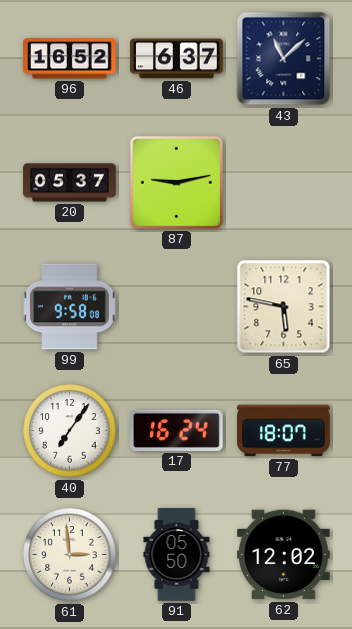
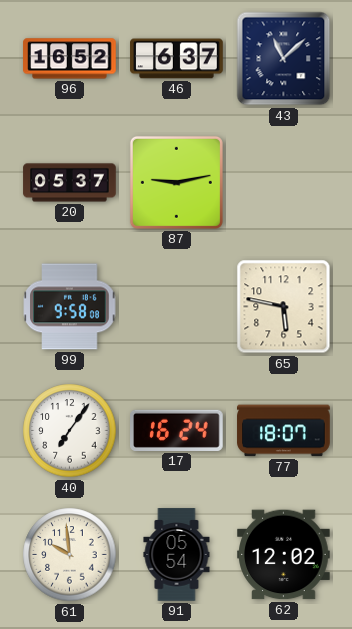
61: 2:59 -> 9:59
91: 05:50 -> 05:54
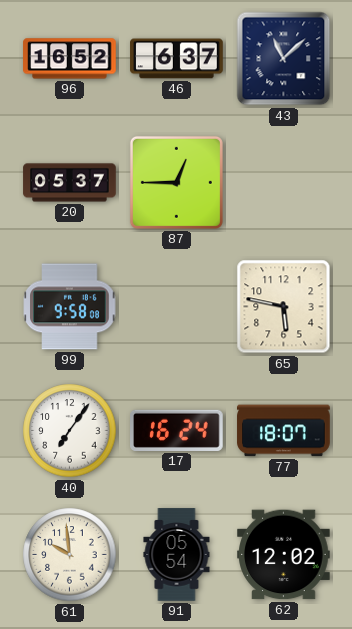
87: 9:13 -> 12:45
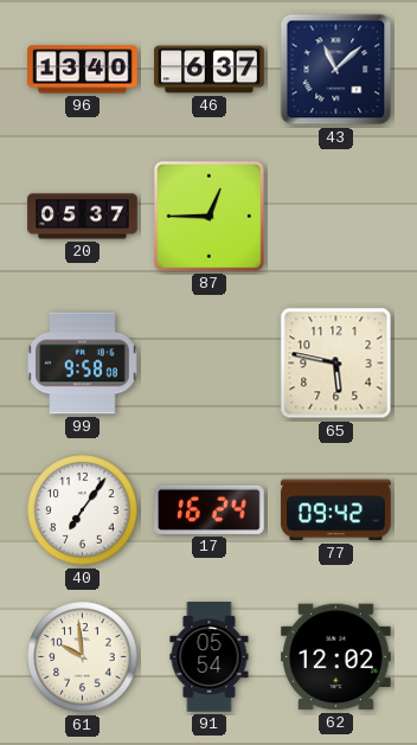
96: 16:52 -> 13:40
77: 18:07 -> 09:42
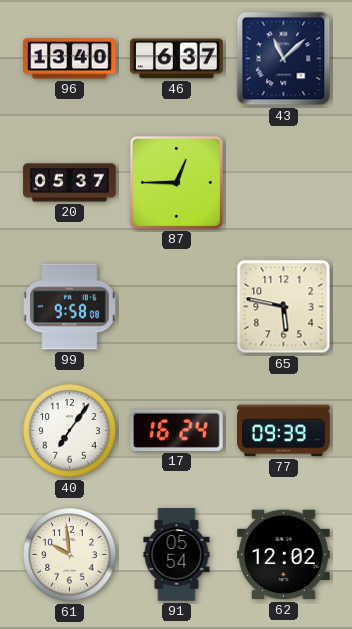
77: 09:42 -> 09:39
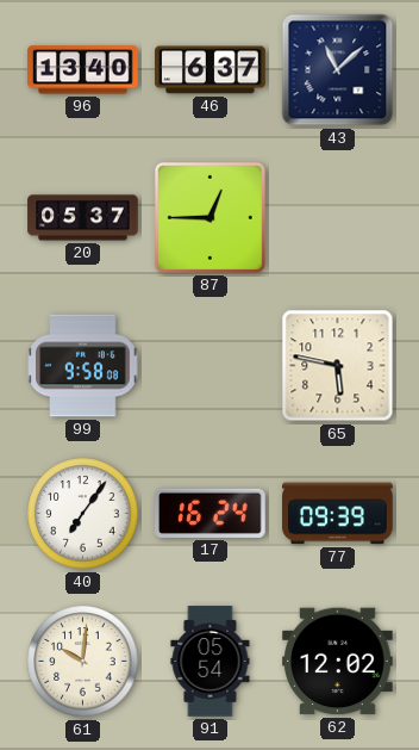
61: 9:59 -> 10:01
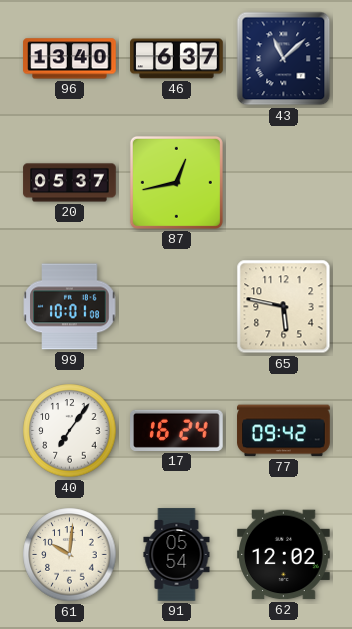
87: 12:45 -> 12:43
99: 9:58 -> 10:01
77: 09:39 -> 09:42
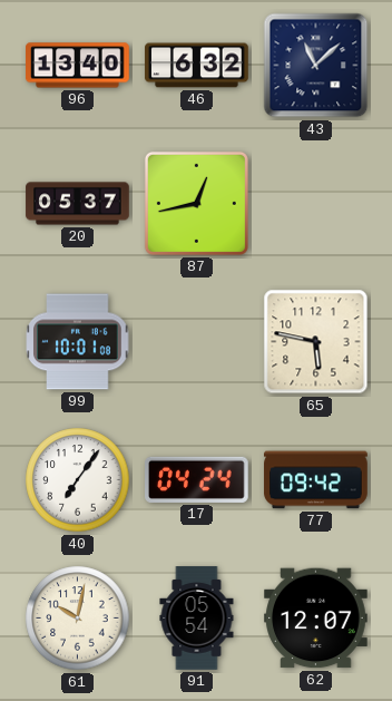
46: 6:37 -> 6:32
17: 16:24 -> 04:24
61: 10:01 -> 10:02
62: 12:02 -> 12:07
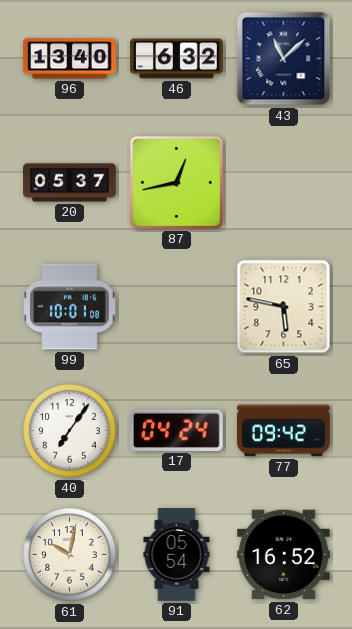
62: 12:07 -> 16:52
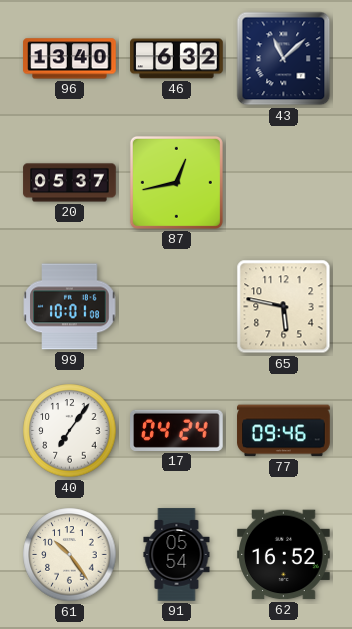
77: 09:42 -> 09:46
61: 10:02 -> 10:24
